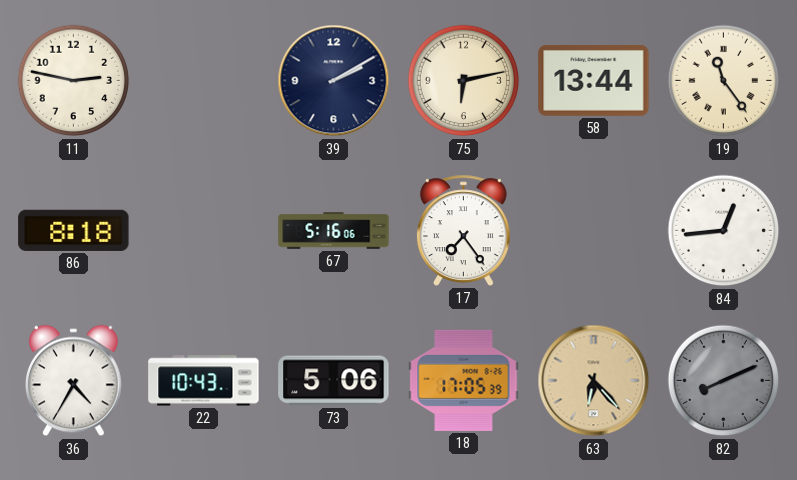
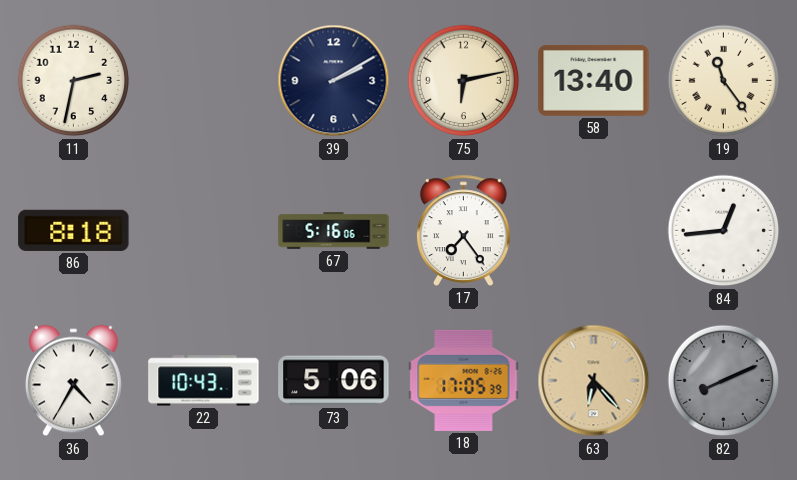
11: 2:47 -> 2:32
58: 13:44 -> 13:40
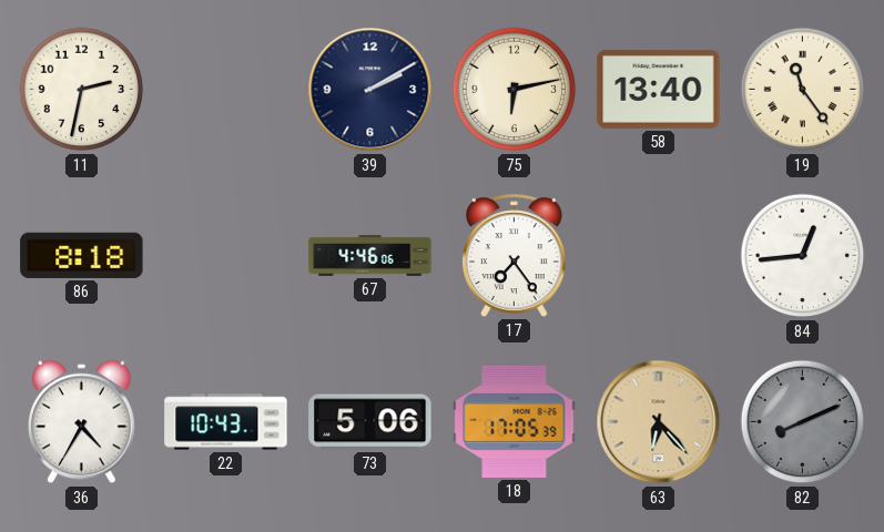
67: 5:16 -> 4:46
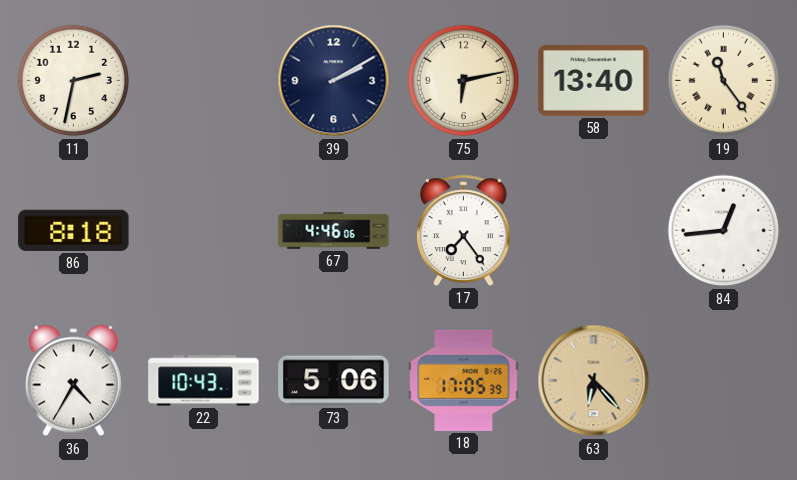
82: 8:11 -> none
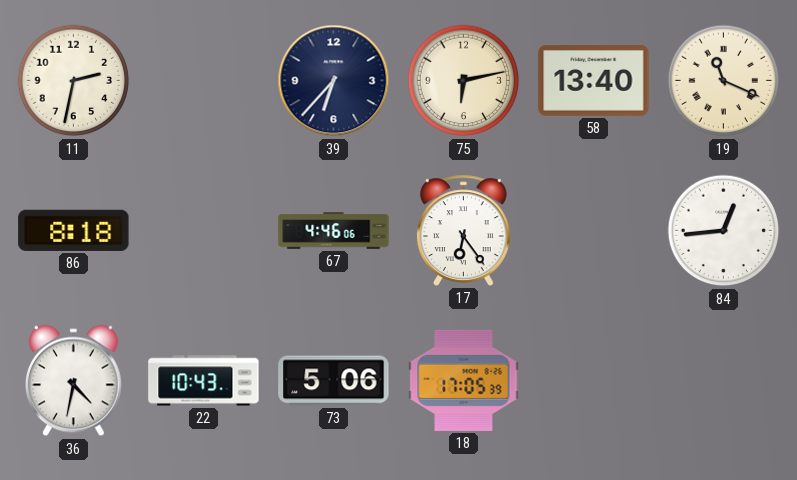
39: 2:10 -> 6:37
19: 11:24 -> 11:19
17: 7:24 -> 6:24
36: 4:35 -> 4:32
63: 6:23 -> none
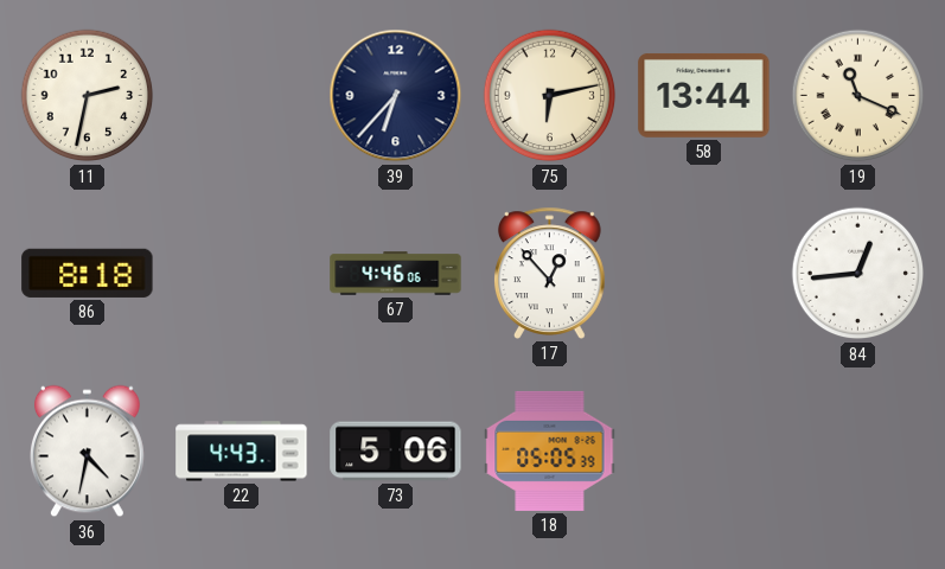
58: 13:40 -> 13:44
17: 6:24 -> 12:53
22: 10:43 -> 4:43
18: 17:05 -> 05:05
